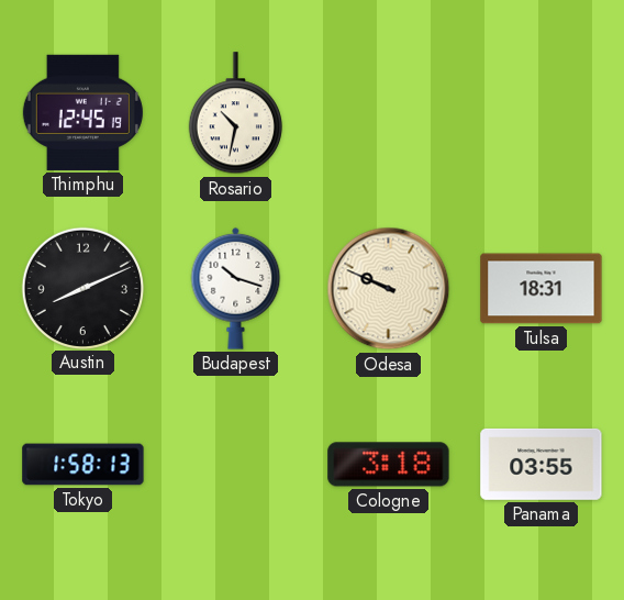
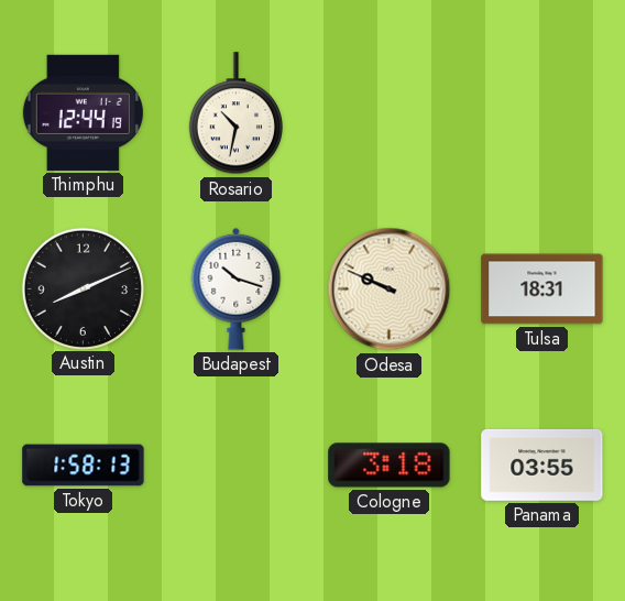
Thimphu: 12:45 -> 12:44
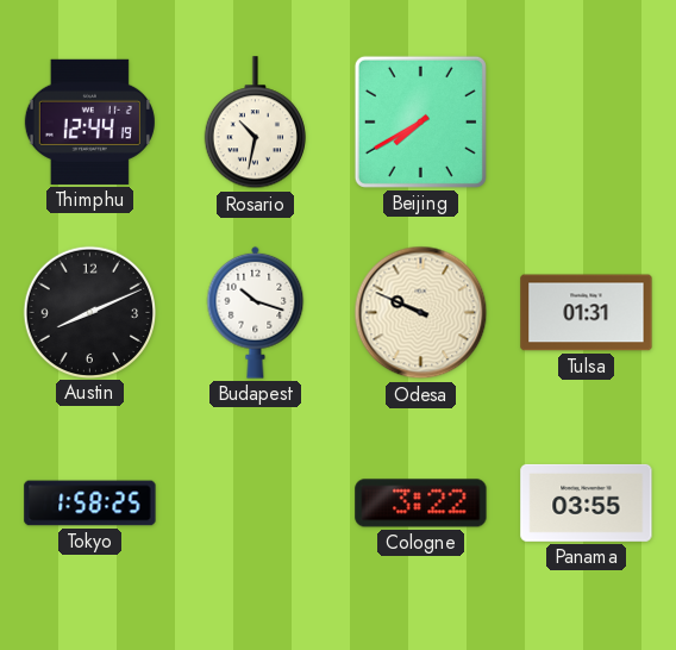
Beijing: none -> 7:40
Tulsa: 18:31 -> 01:31
Tokyo: 1:58:13 -> 1:58:25
Cologne: 3:18 -> 3:22
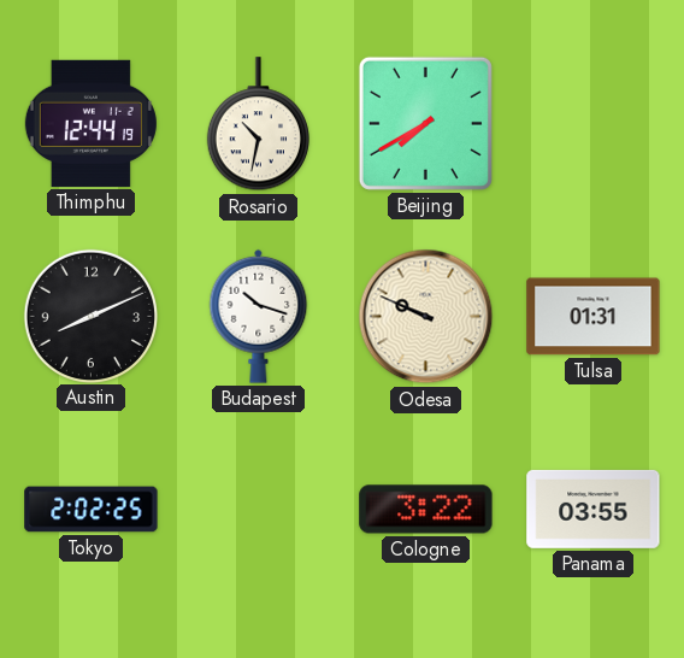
Tokyo: 1:58 -> 2:02
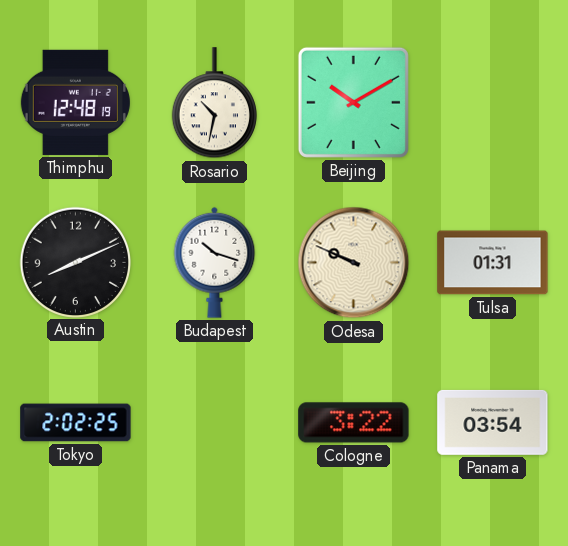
Thimphu: 12:44 -> 12:48
Beijing: 7:40 -> 10:10
Panama: 03:55 -> 03:54
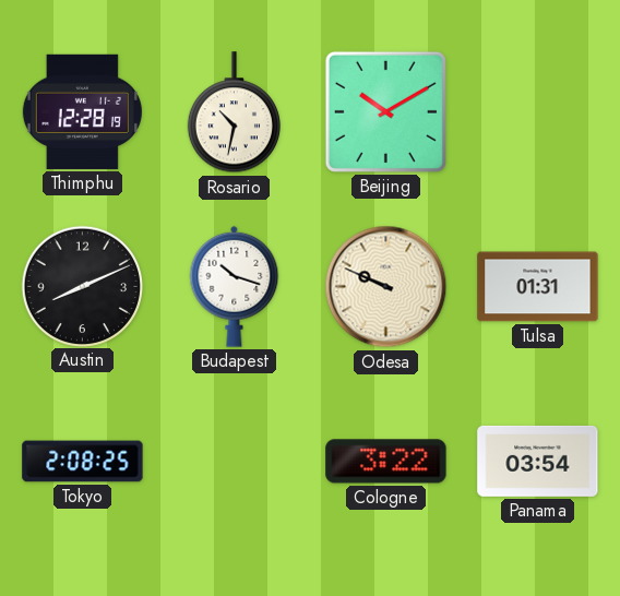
Thimphu: 12:48 -> 12:28
Tokyo: 2:02 -> 2:08
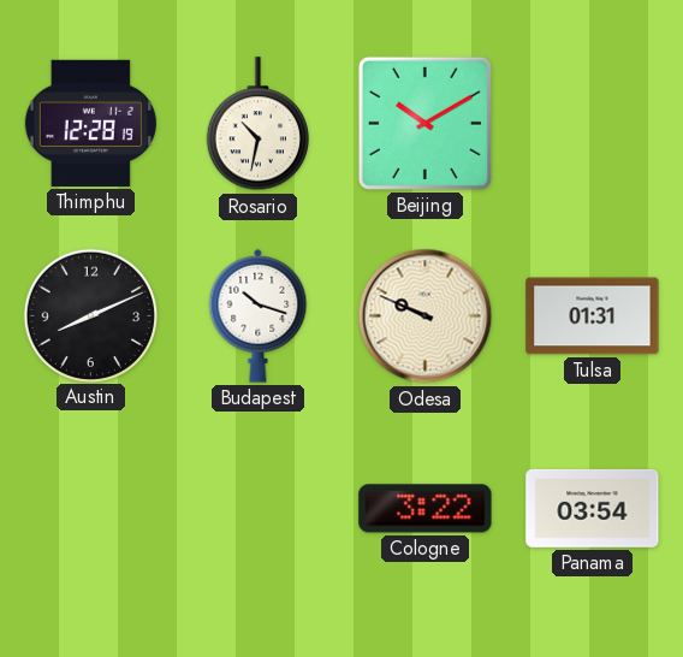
Tokyo: 2:08 -> none
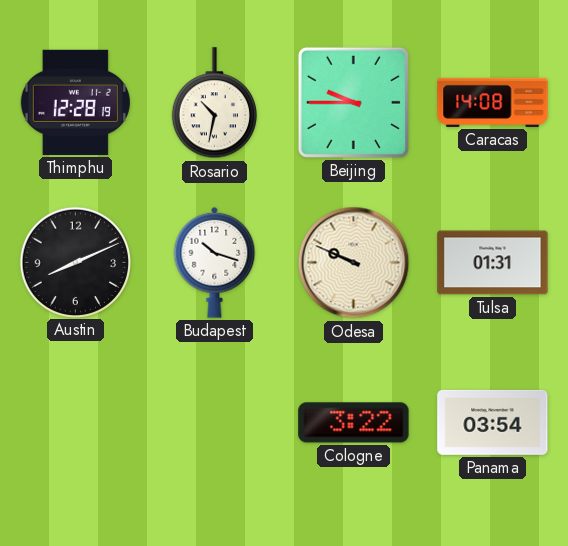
Beijing: 10:10 -> 9:45
Caracas: none -> 14:08
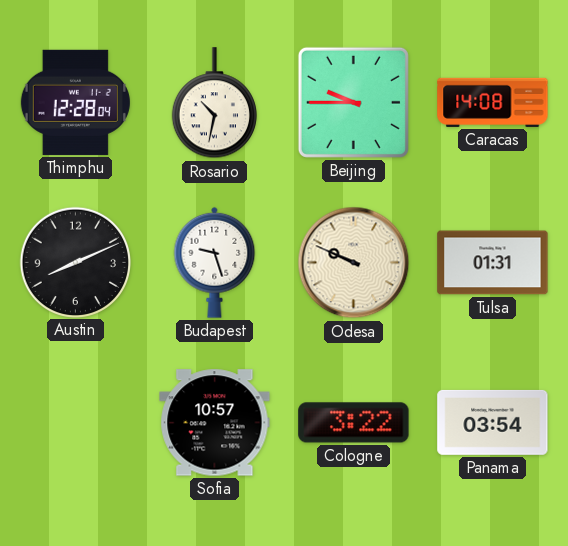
Thimphu: 12:28:19 -> 12:28:04
Budapest: 10:18 -> 9:27
Sofia: none -> 10:57
